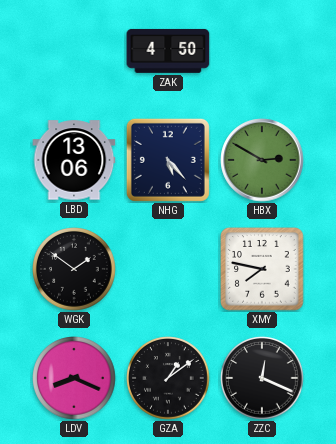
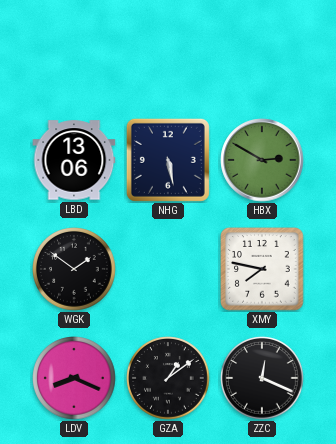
ZAK: 4:50 -> none
NHG: 5:23 -> 5:28
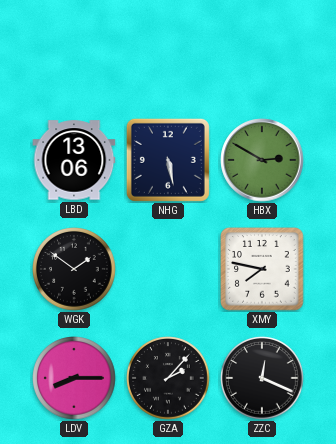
LDV: 8:19 -> 8:15
GZA: 1:09 -> 2:07
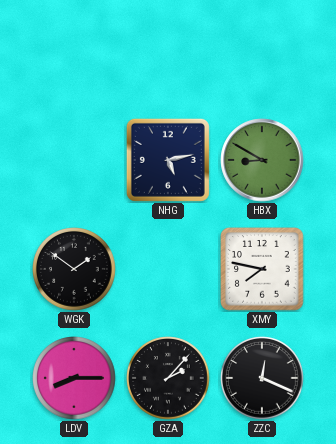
LBD: 13:06 -> none
NHG: 5:28 -> 5:13
HBX: 2:50 -> 8:50
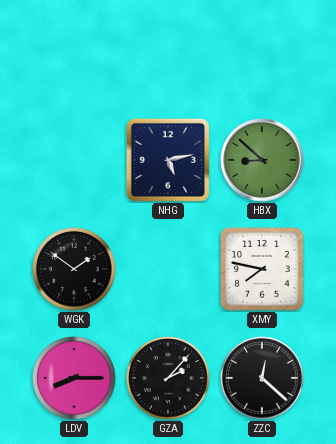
HBX: 8:50 -> 8:52
ZZC: 12:19 -> 12:22
